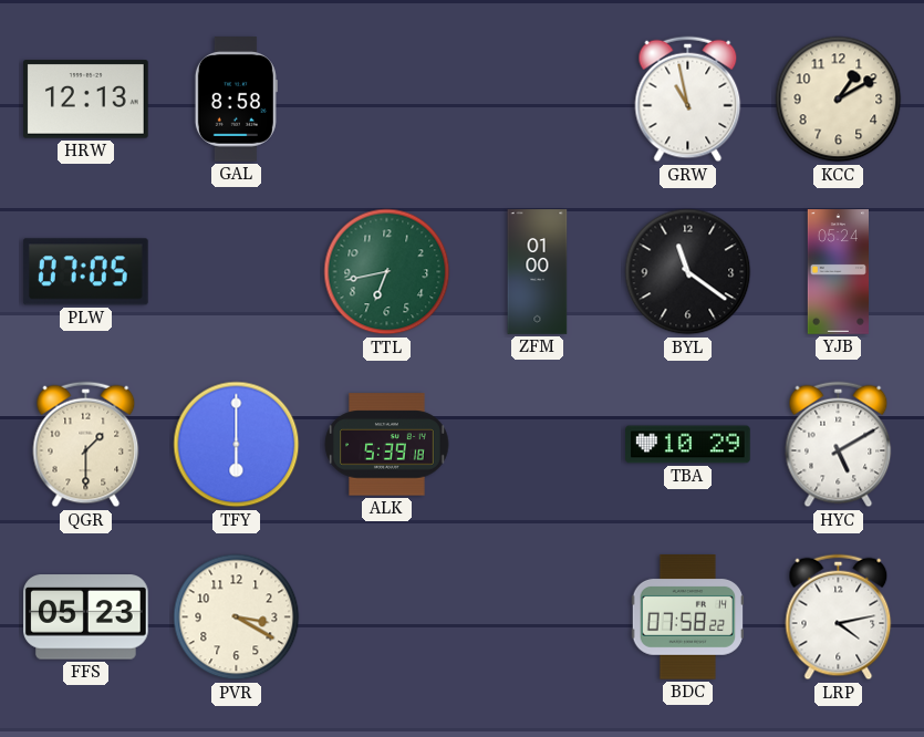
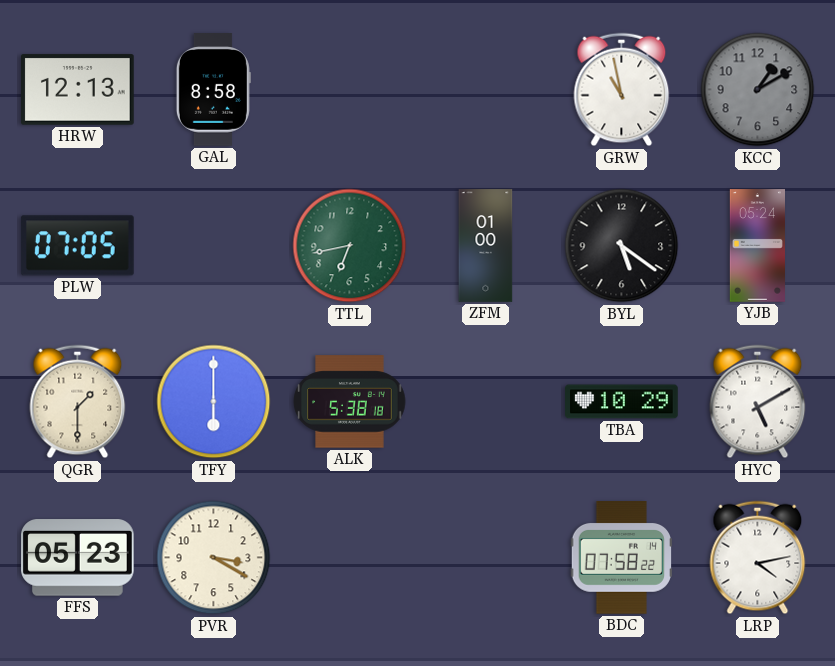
KCC dial: cream -> grey
BYL: 11:21 -> 5:21
ALK: 5:39 -> 5:38
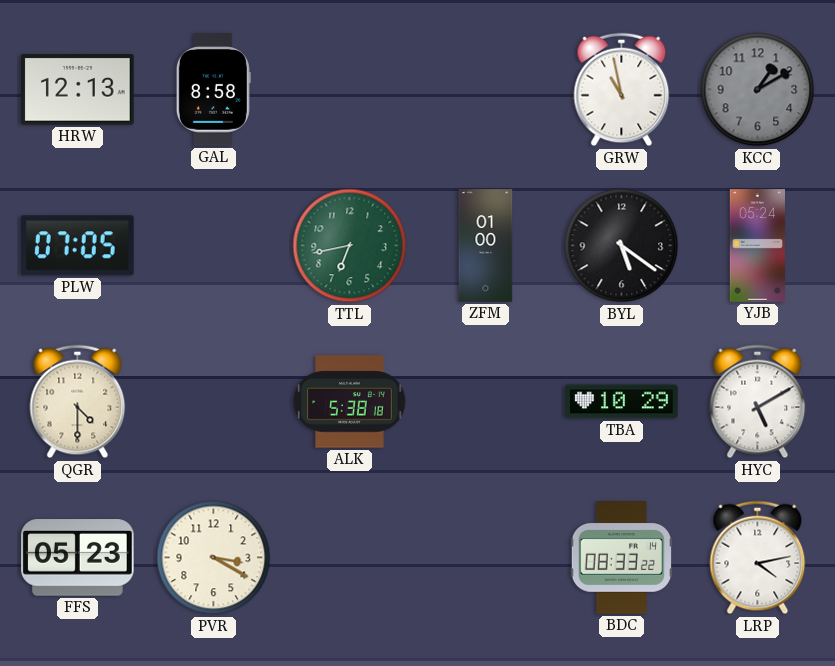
QGR: 1:30 -> 4:30
TFY: 6:00 -> none
BDC: 07:58 -> 08:33
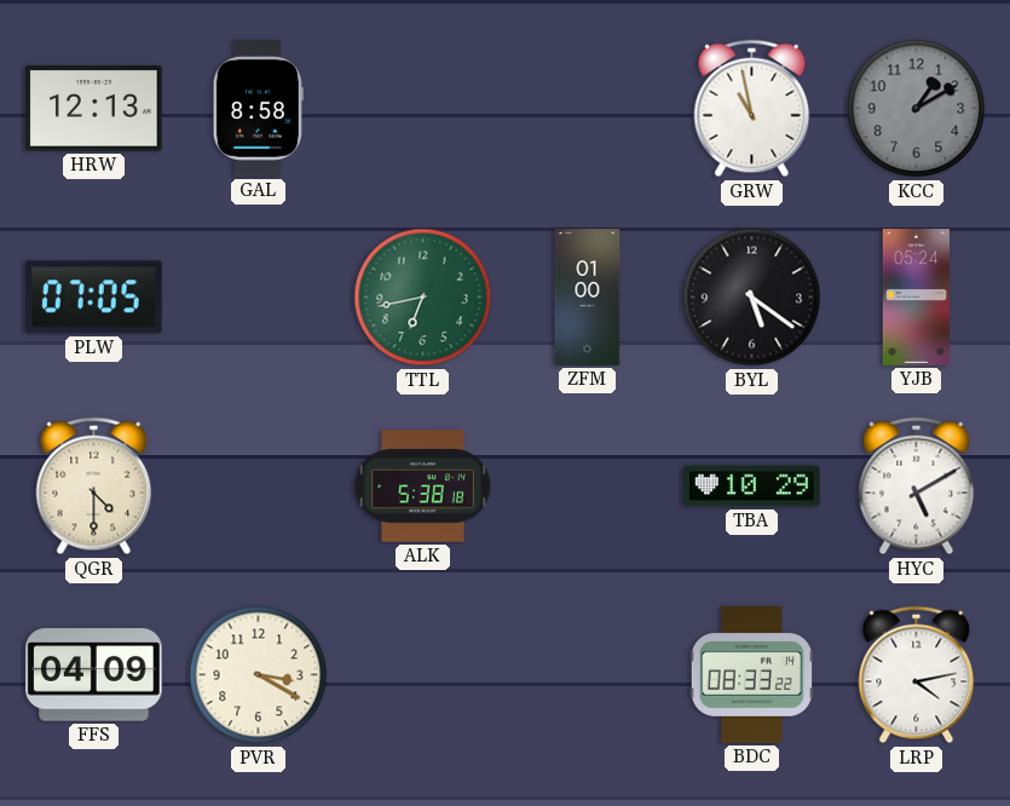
FFS: 05:23 -> 04:09
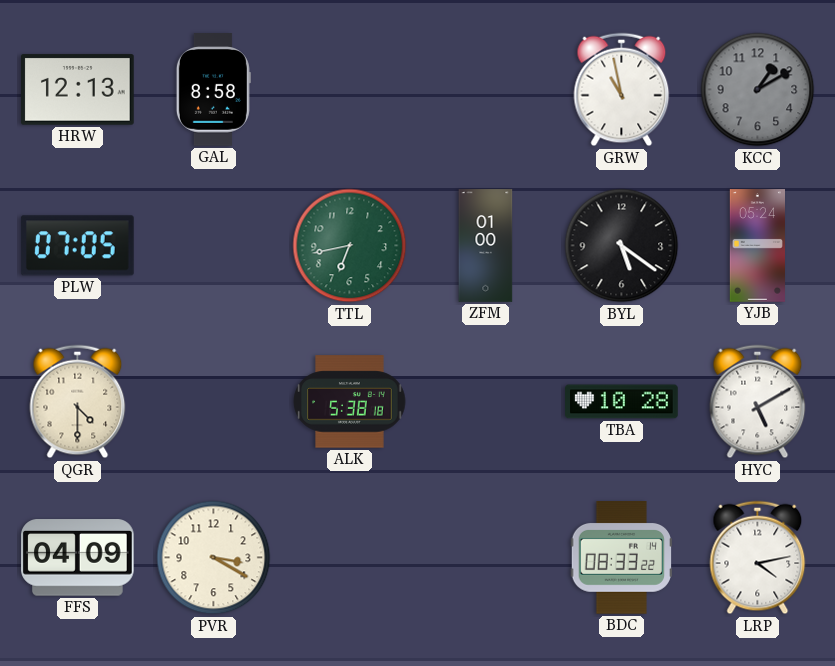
TBA: 10:29 -> 10:28
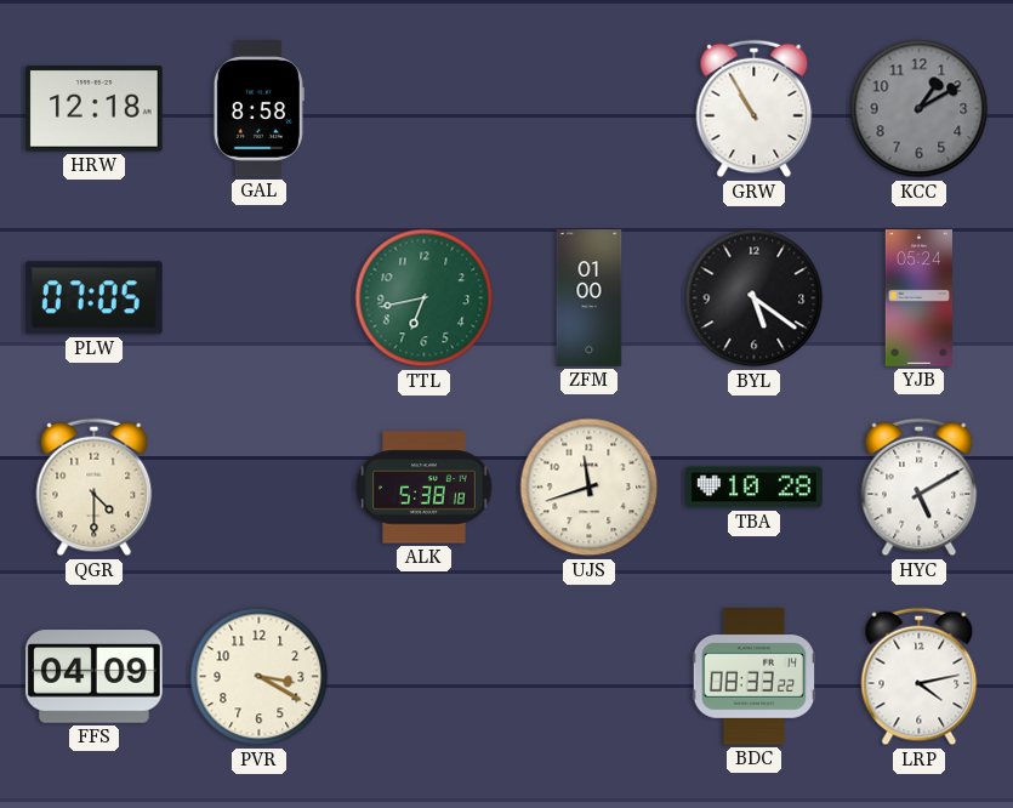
HRW: 12:13 -> 12:18
GRW: 10:58 -> 10:55
UJS: none -> 11:42
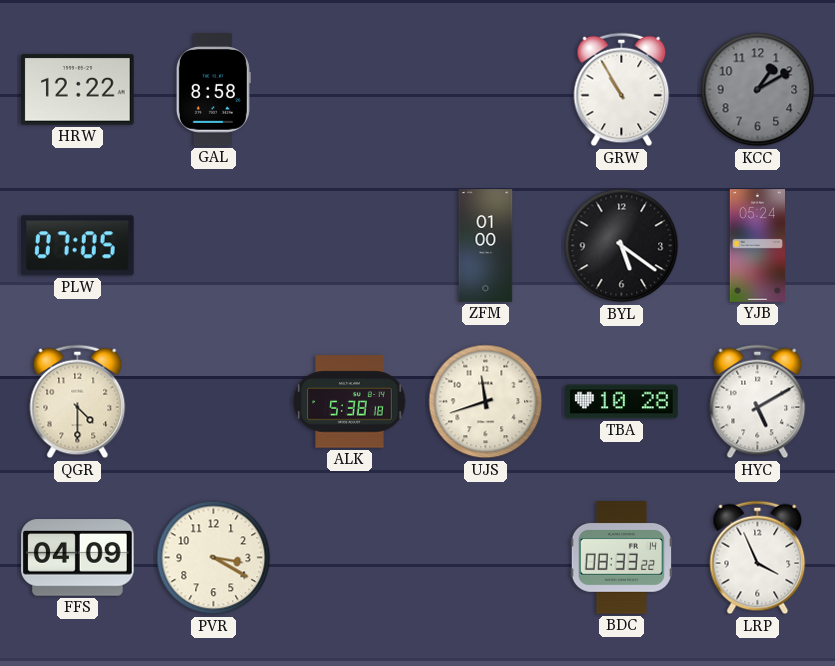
HRW: 12:18 -> 12:22
TTL: 6:43 -> none
LRP: 4:13 -> 3:56
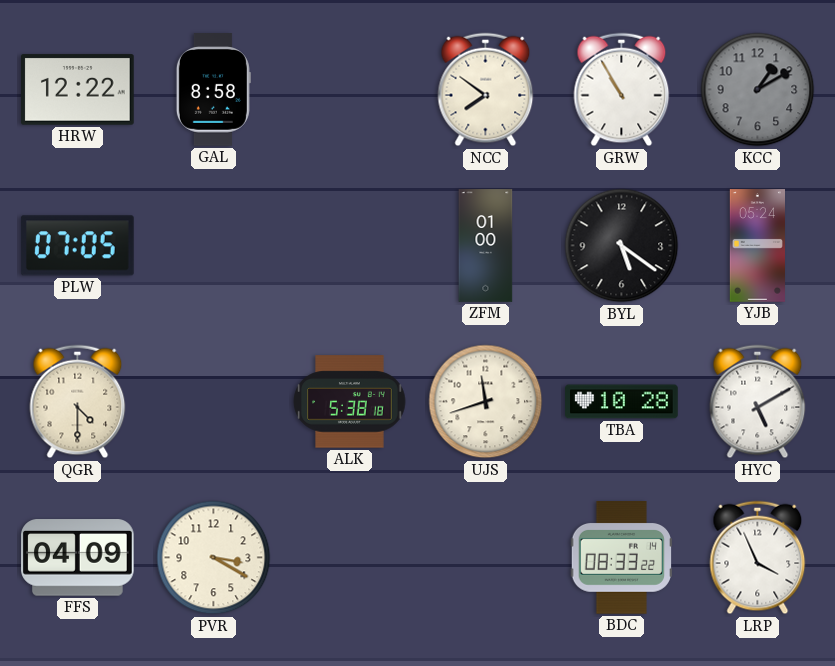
NCC: none -> 7:51
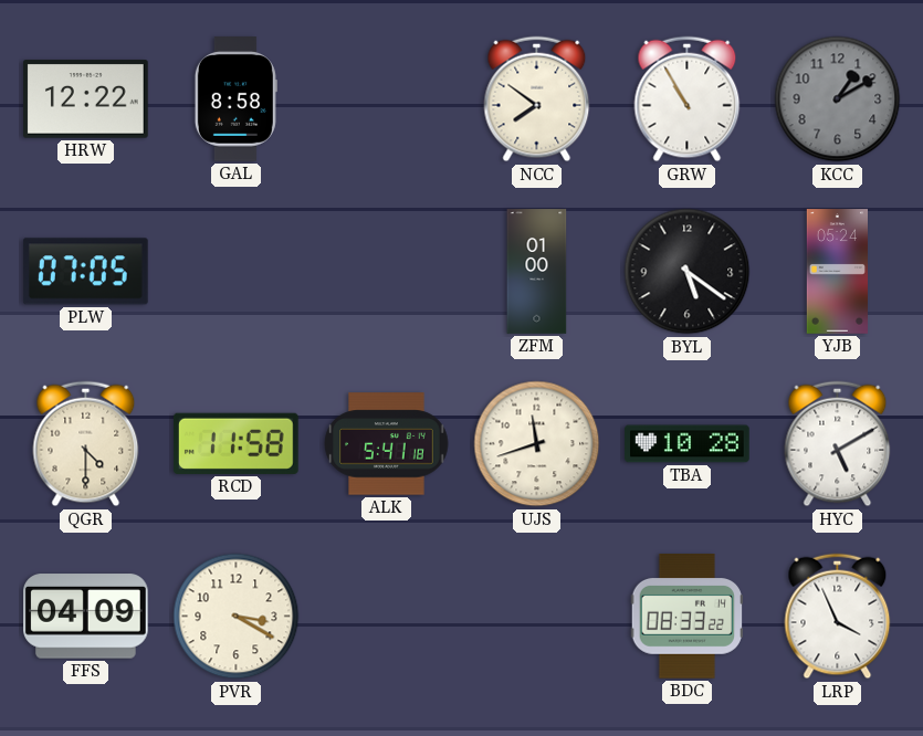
RCD: none -> 11:58
ALK: 5:38 -> 5:41
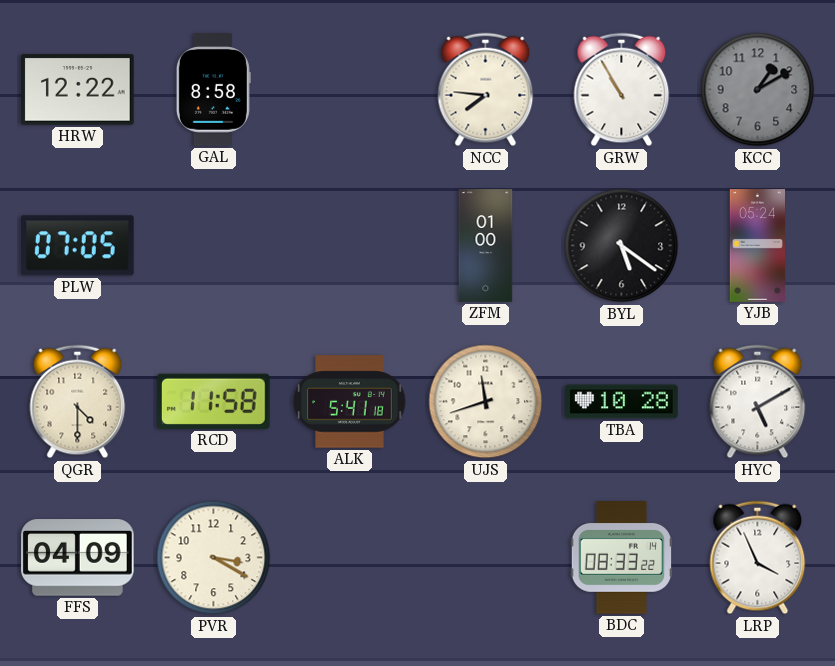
NCC: 7:51 -> 7:46
